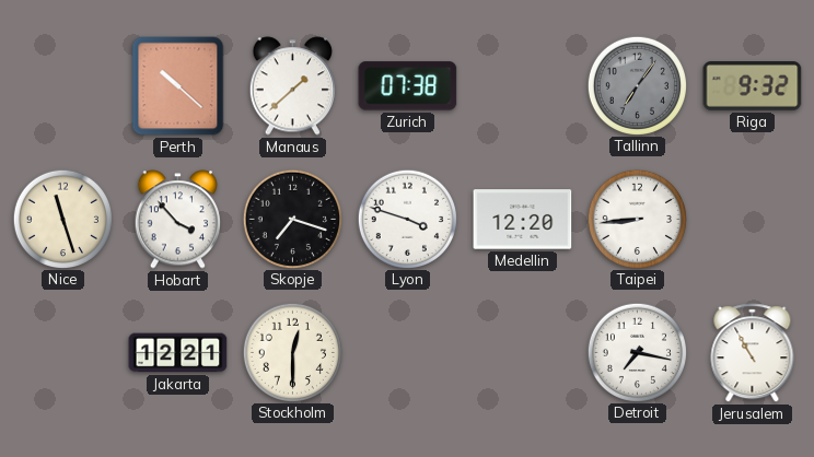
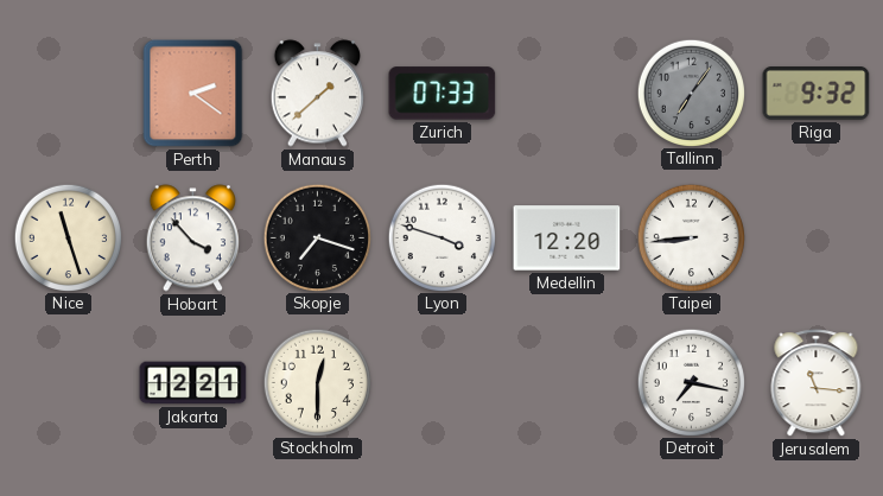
Perth: 10:22 -> 2:21
Zurich: 07:38 -> 07:33
Jerusalem: 10:55 -> 11:16
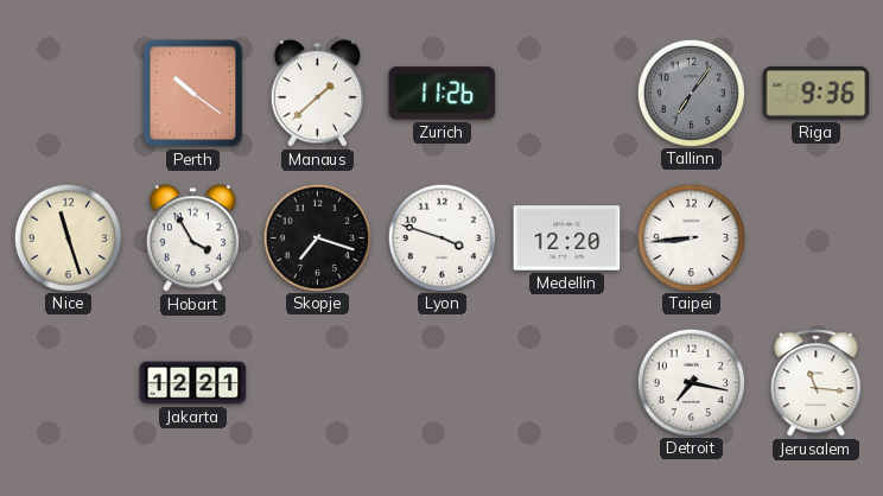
Perth: 2:21 -> 10:21
Zurich: 07:33 -> 11:26
Riga: 9:32 -> 9:36
Hobart: 3:53 -> 3:55
Stockholm: 12:30 -> none
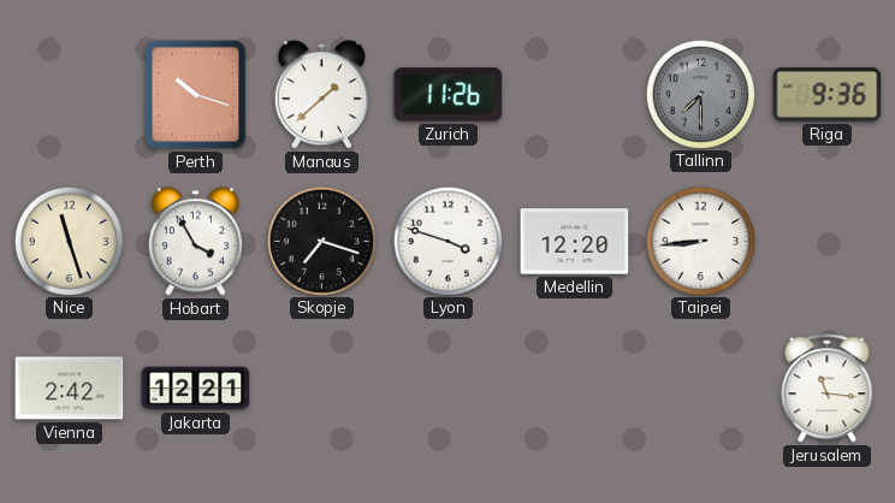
Perth: 10:21 -> 10:18
Tallinn: 7:06 -> 7:30
Vienna: none -> 2:42
Detroit: 7:17 -> none
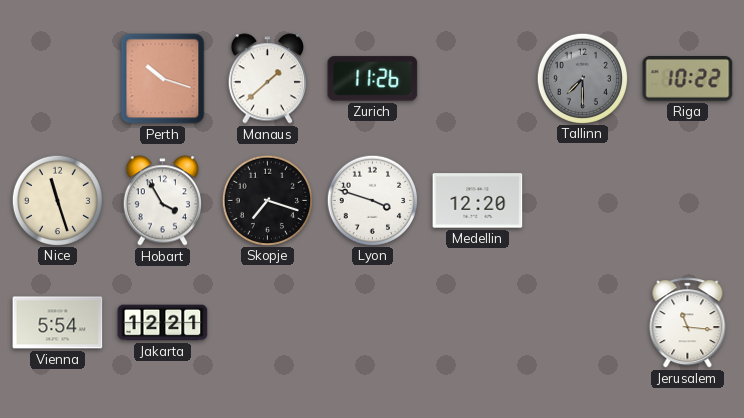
Riga: 9:36 -> 10:22
Taipei: 8:44 -> none
Vienna: 2:42 -> 5:54
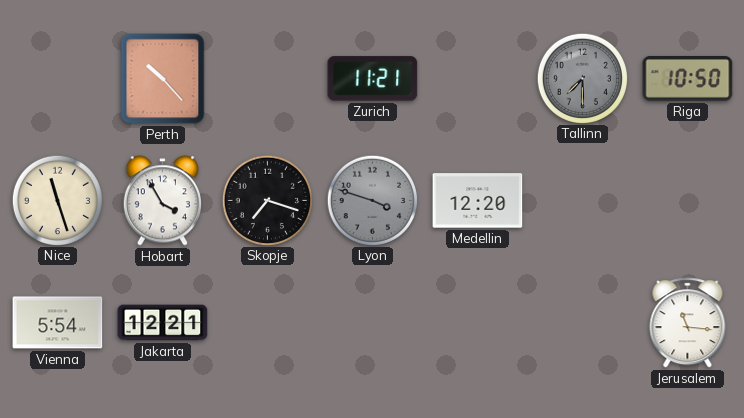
Perth: 10:18 -> 10:23
Manaus: 1:38 -> none
Zurich: 11:26 -> 11:21
Riga: 10:22 -> 10:50
Lyon dial: white -> grey
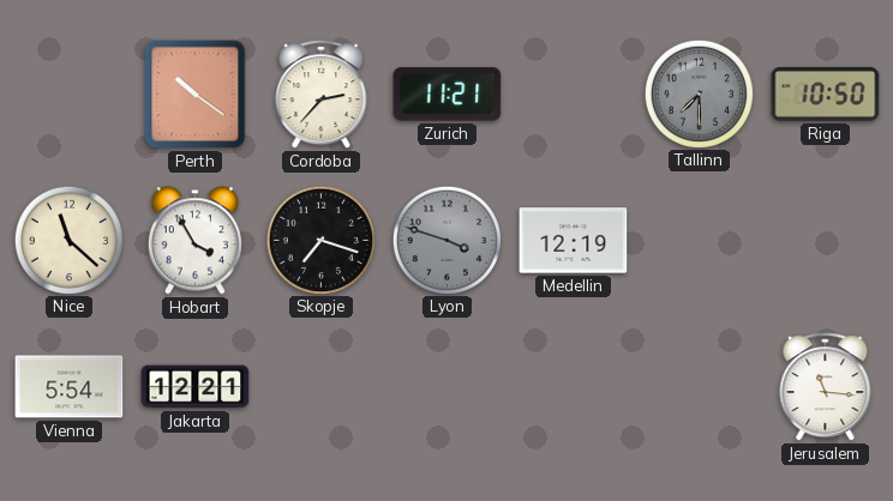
Perth: 10:23 -> 10:21
Cordoba: none -> 2:37
Nice: 11:27 -> 11:22
Medellin: 12:20 -> 12:19
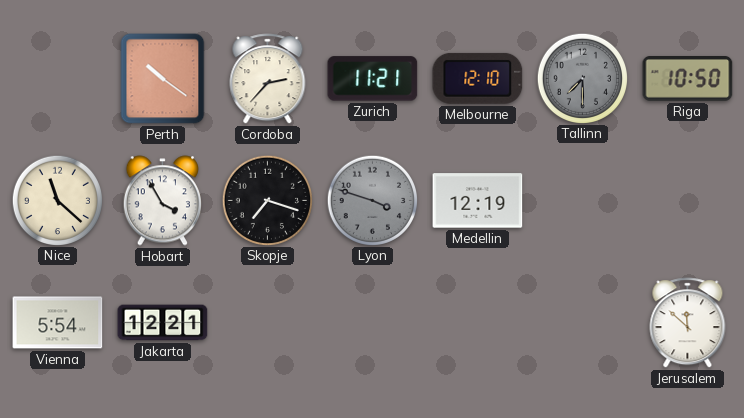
Melbourne: none -> 12:10
Jerusalem: 11:16 -> 11:52
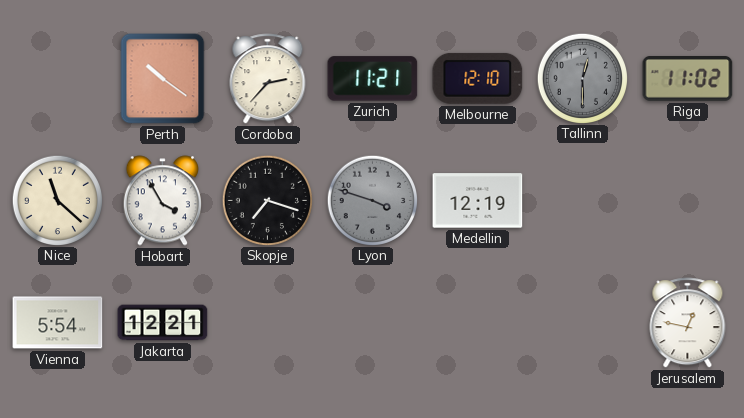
Tallinn: 7:30 -> 12:30
Riga: 10:50 -> 11:02
Jerusalem: 11:52 -> 12:47
